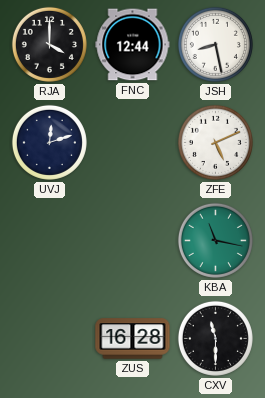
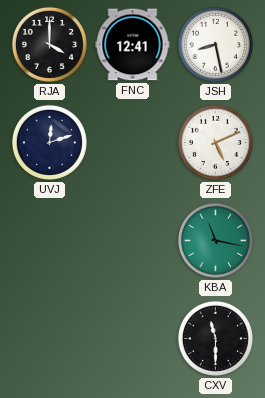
FNC: 12:44 -> 12:41
ZUS: 16:28 -> none
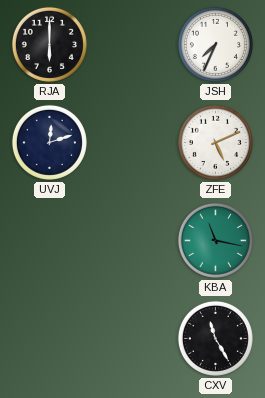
RJA: 4:00 -> 6:00
FNC: 12:41 -> none
JSH: 8:28 -> 7:34
CXV: 11:30 -> 11:25
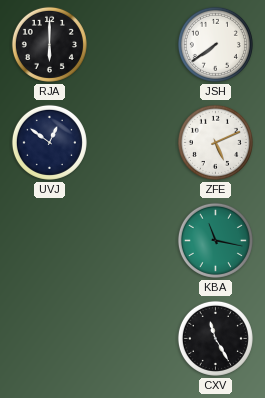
JSH: 7:34 -> 7:39
UVJ: 12:12 -> 12:51
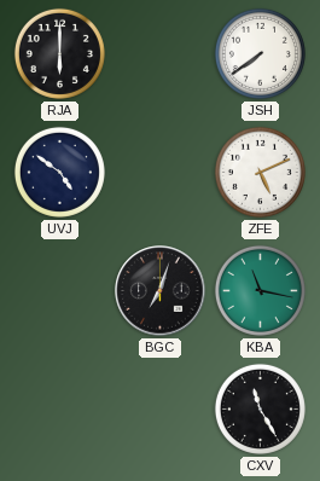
UVJ: 12:51 -> 4:51
BGC: none -> 7:03
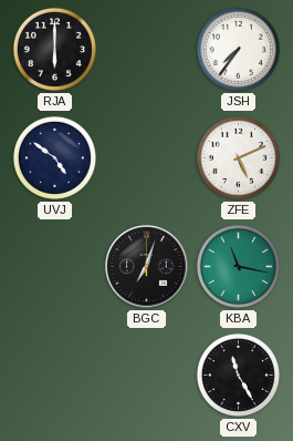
JSH: 7:39 -> 7:36
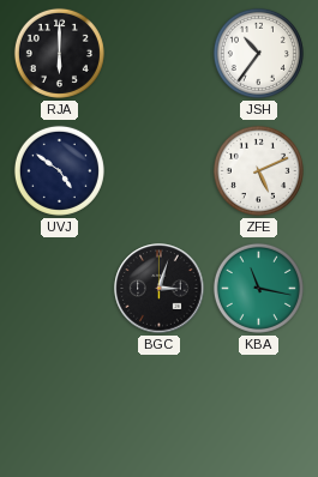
JSH: 7:36 -> 10:36
BGC: 7:03 -> 3:03
CXV: 11:25 -> none
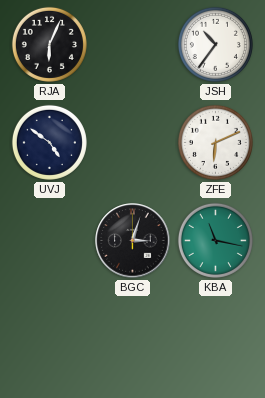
RJA: 6:00 -> 6:04
ZFE: 5:11 -> 6:11
